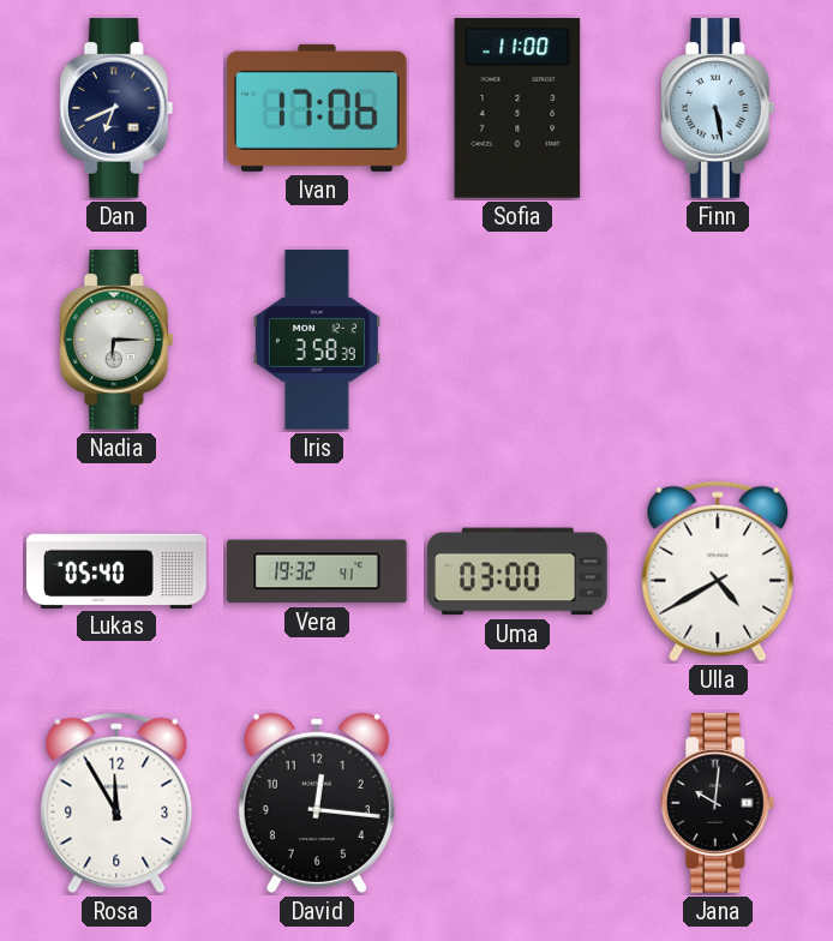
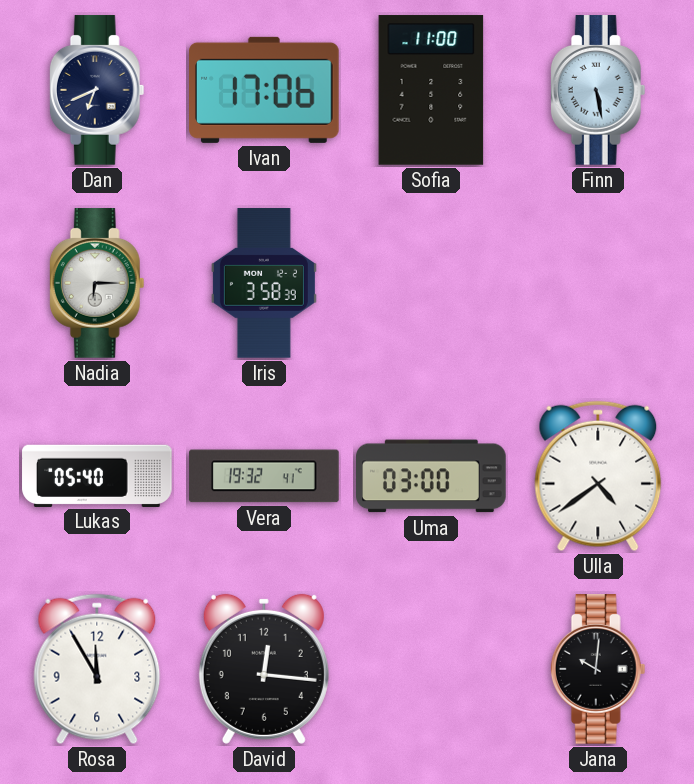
Ulla: 4:40 -> 4:39
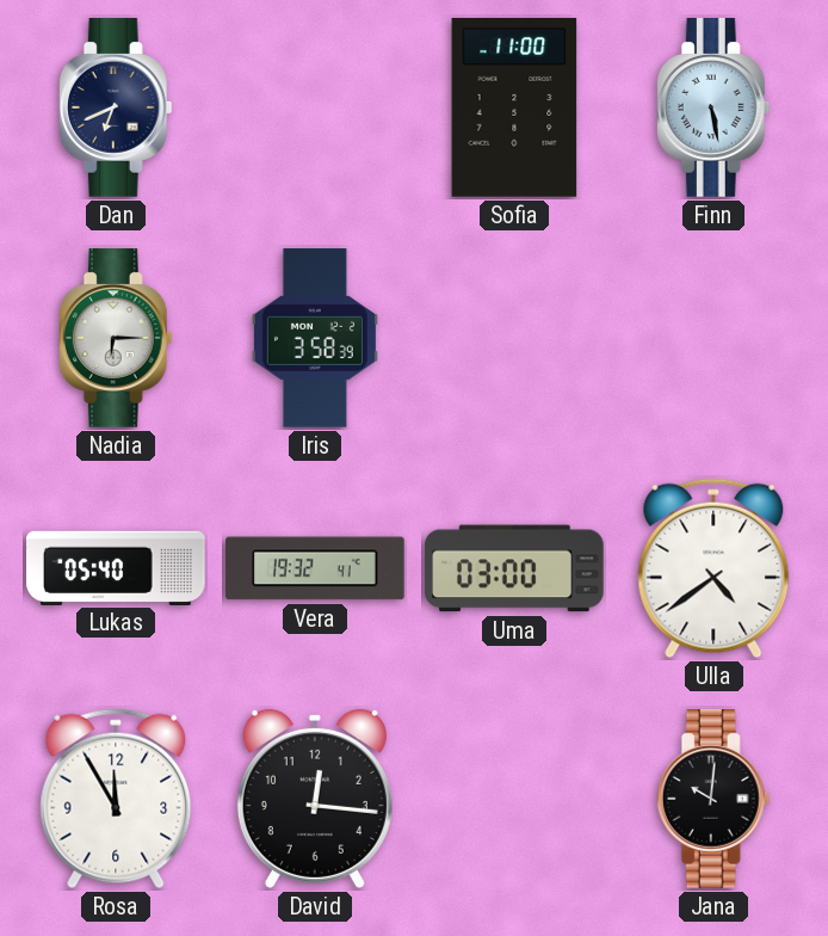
Ivan: 17:06 -> none
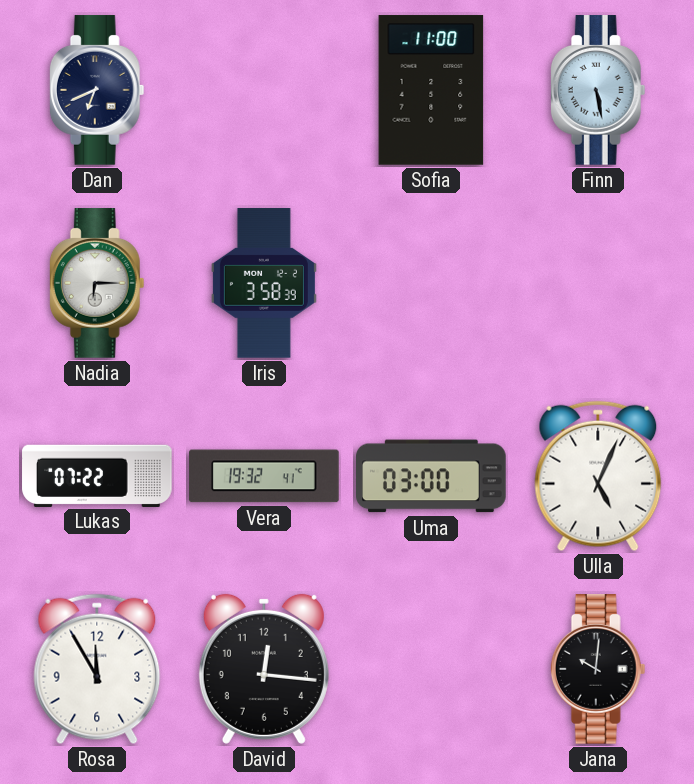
Lukas: 05:40 -> 07:22
Ulla: 4:39 -> 5:04
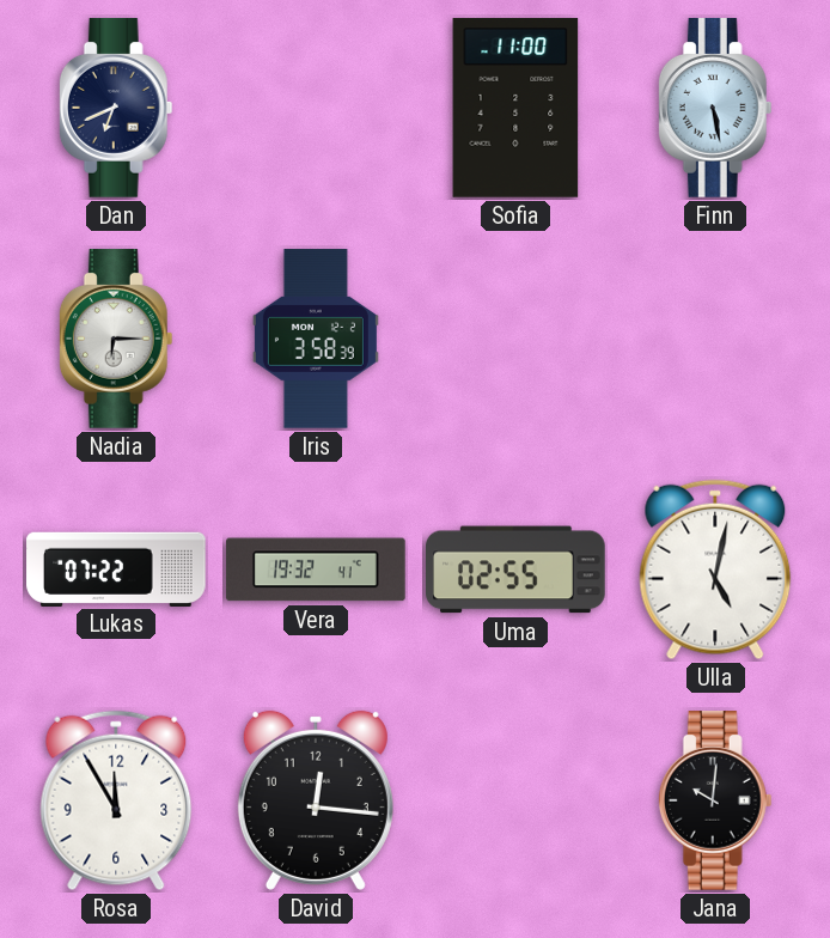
Uma: 03:00 -> 02:55
Ulla: 5:04 -> 5:02
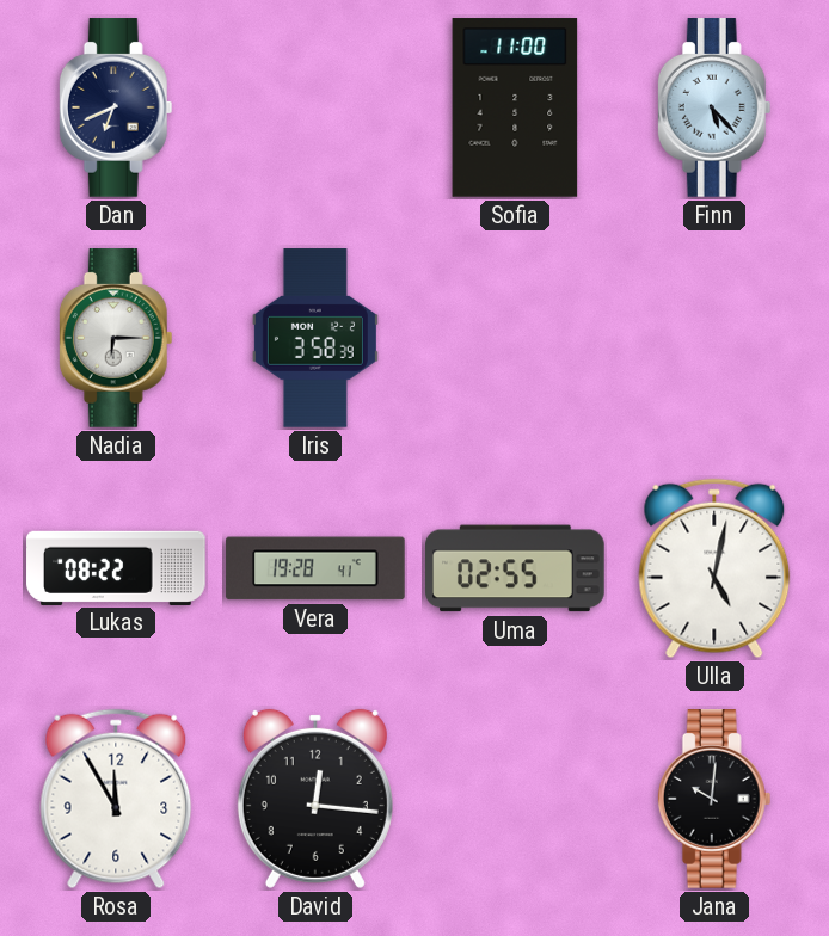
Finn: 5:28 -> 5:23
Lukas: 07:22 -> 08:22
Vera: 19:32 -> 19:28
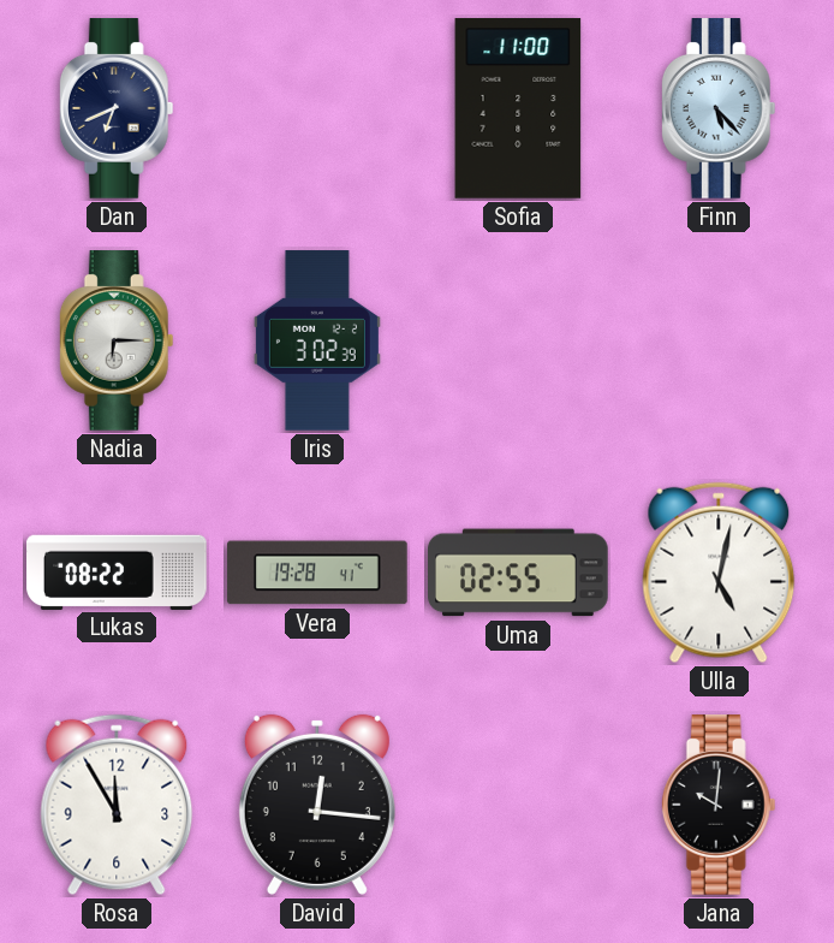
Iris: 3:58 -> 3:02
